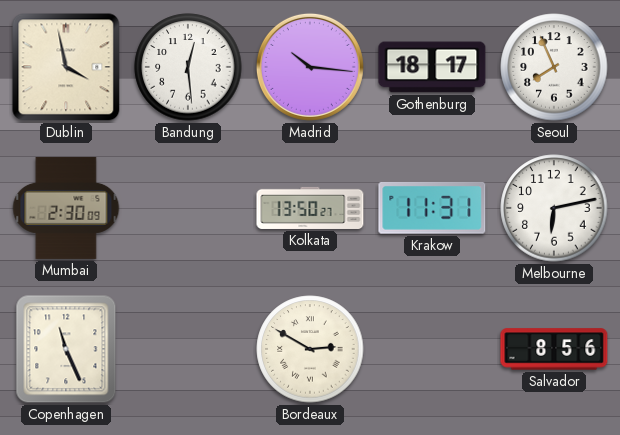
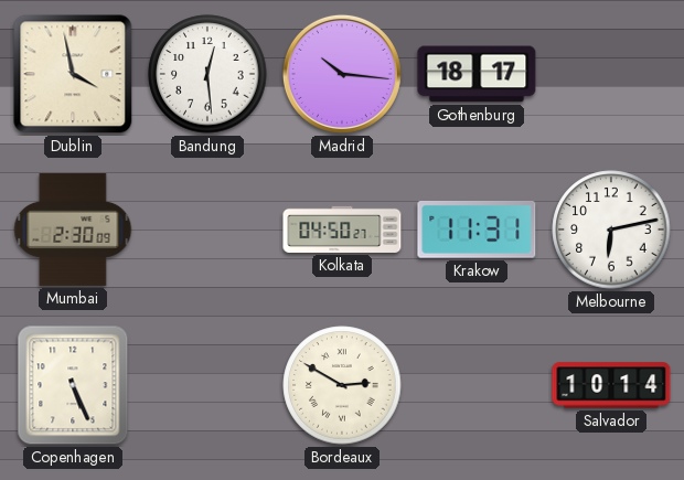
Seoul: 7:56 -> none
Kolkata: 13:50 -> 04:50
Copenhagen: 11:26 -> 5:26
Salvador: 8:56 -> 10:14
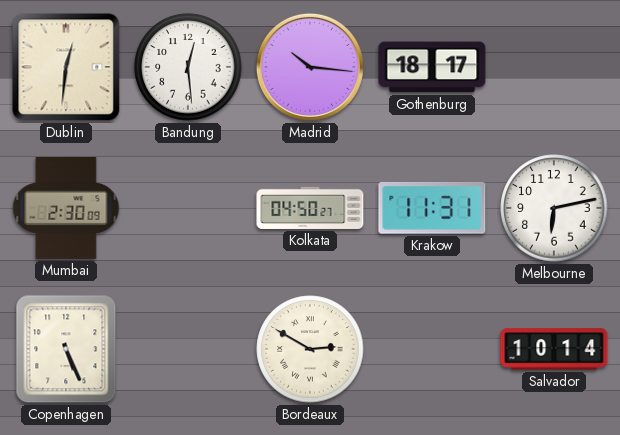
Dublin: 3:58 -> 12:31
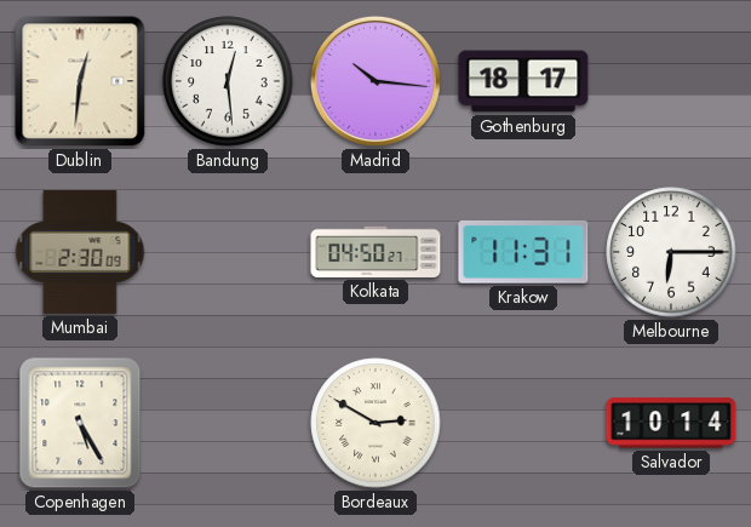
Melbourne: 6:13 -> 6:15
Copenhagen: 5:26 -> 5:25
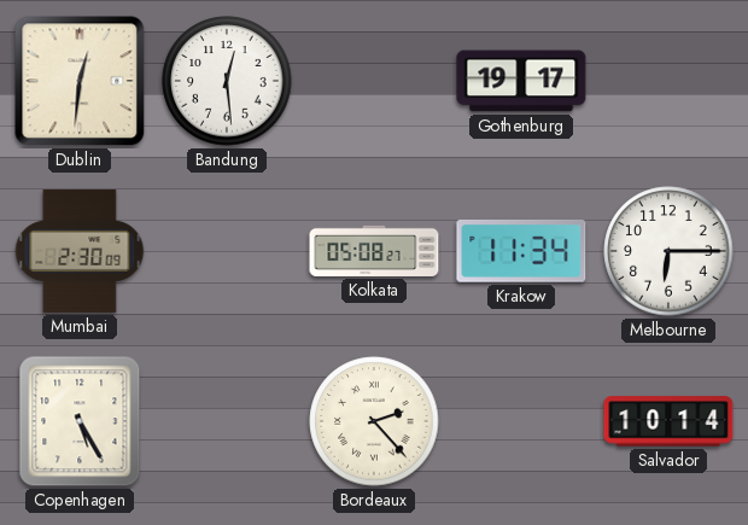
Madrid: 10:16 -> none
Gothenburg: 18:17 -> 19:17
Kolkata: 04:50 -> 05:08
Krakow: 11:31 -> 11:34
Bordeaux: 2:50 -> 2:23
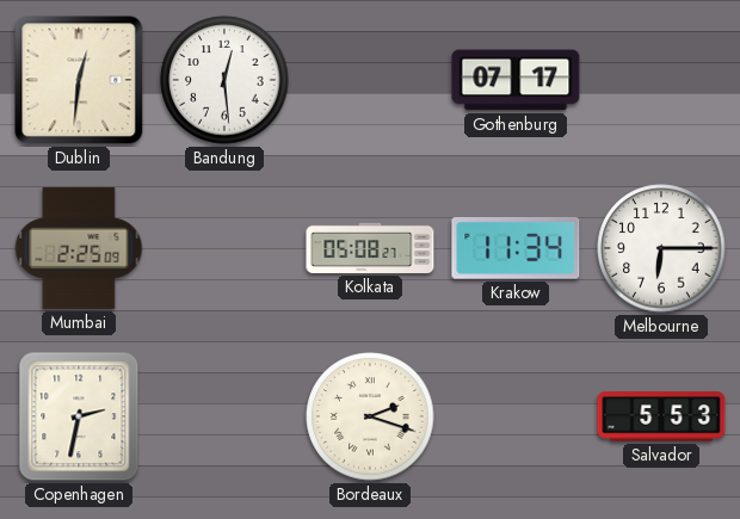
Gothenburg: 19:17 -> 07:17
Mumbai: 2:30 -> 2:25
Copenhagen: 5:25 -> 2:32
Bordeaux: 2:23 -> 2:18
Salvador: 10:14 -> 5:53
